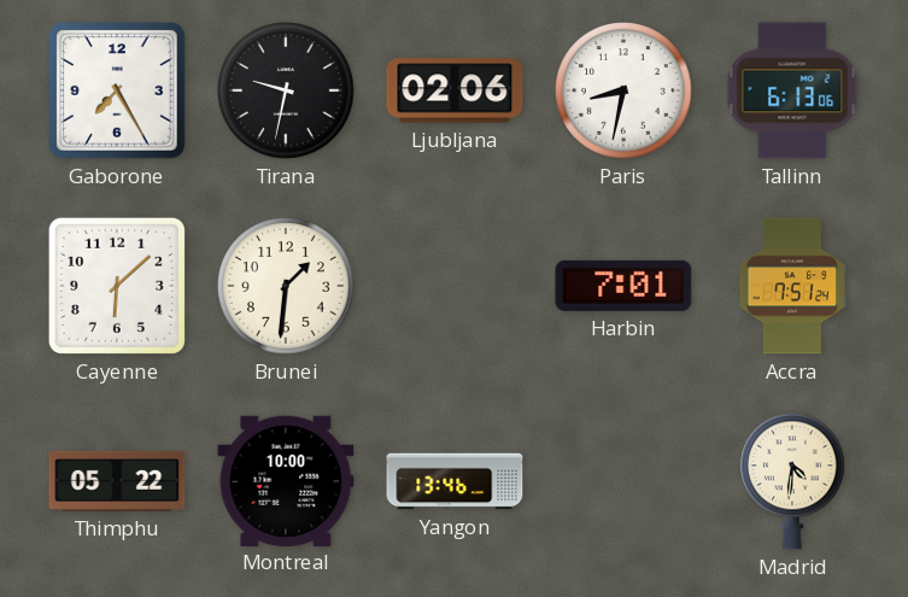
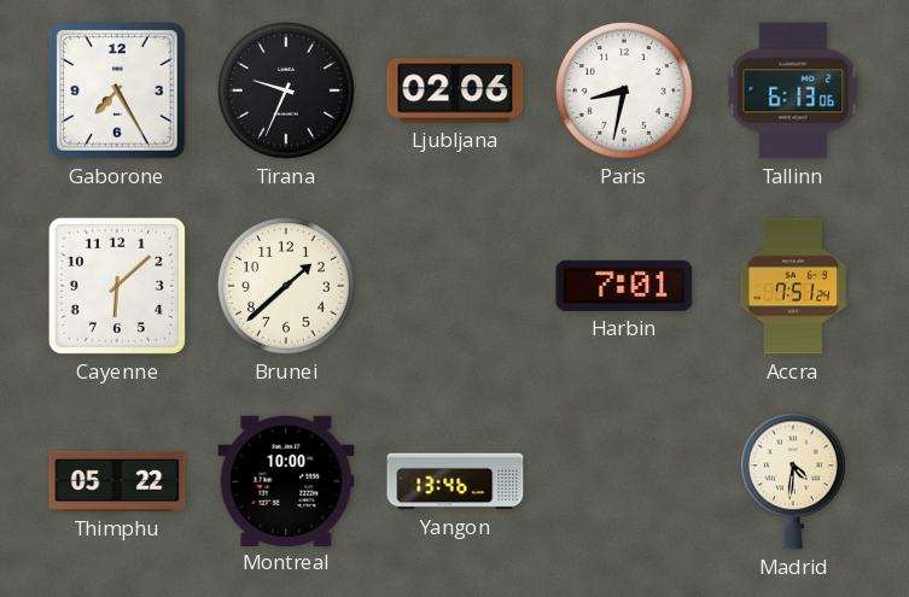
Tirana: 9:32 -> 9:34
Brunei: 1:31 -> 1:38
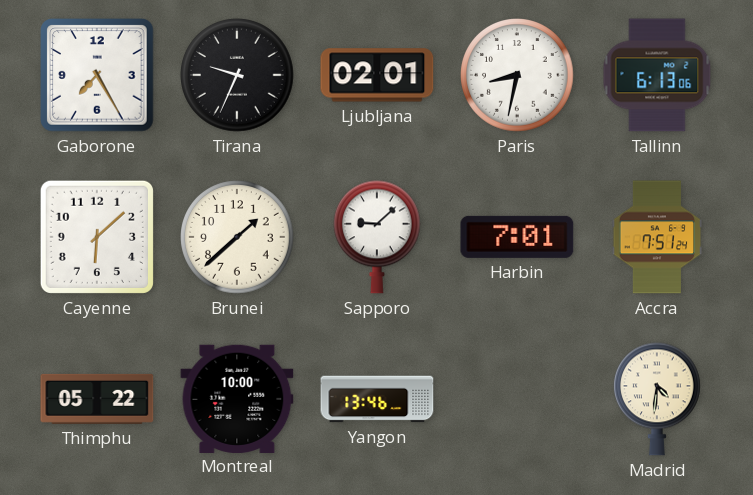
Ljubljana: 02:06 -> 02:01
Sapporo: none -> 9:08
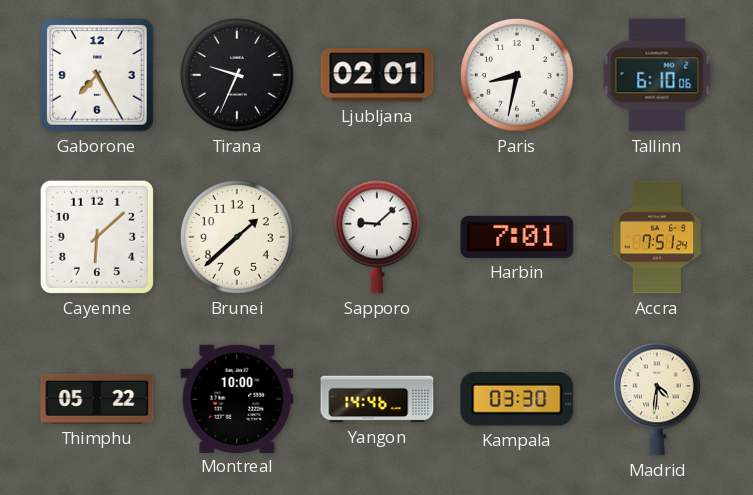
Tallinn: 6:13 -> 6:10
Yangon: 13:46 -> 14:46
Kampala: none -> 03:30
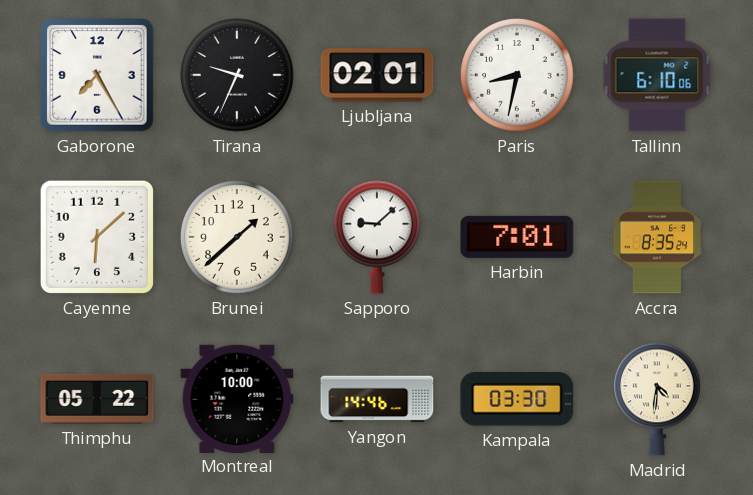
Accra: 7:51 -> 8:35
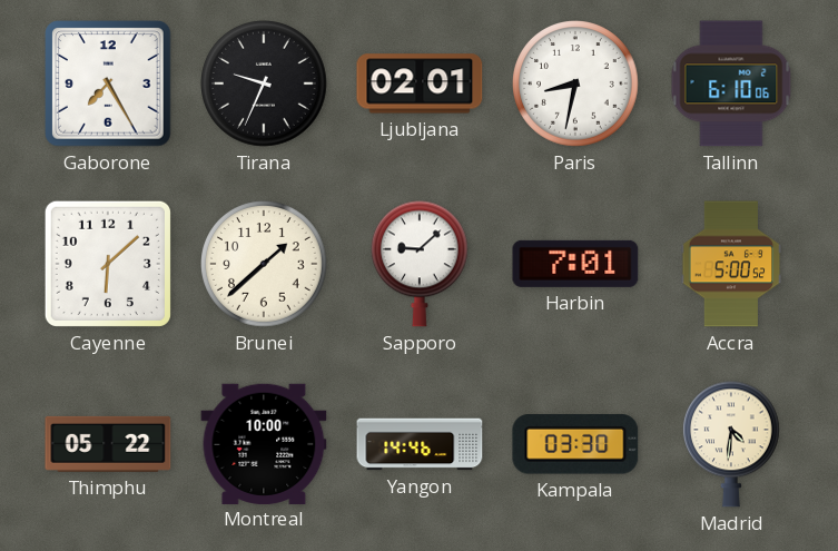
Accra: 8:35 -> 5:00
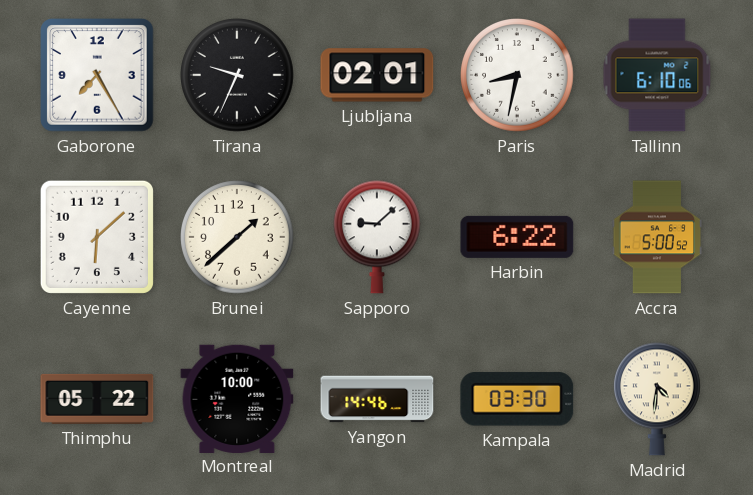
Harbin: 7:01 -> 6:22
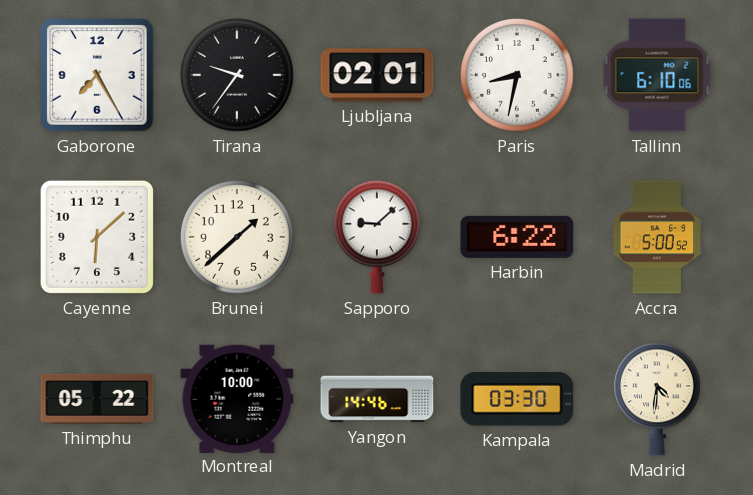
Tirana: 9:34 -> 9:36
